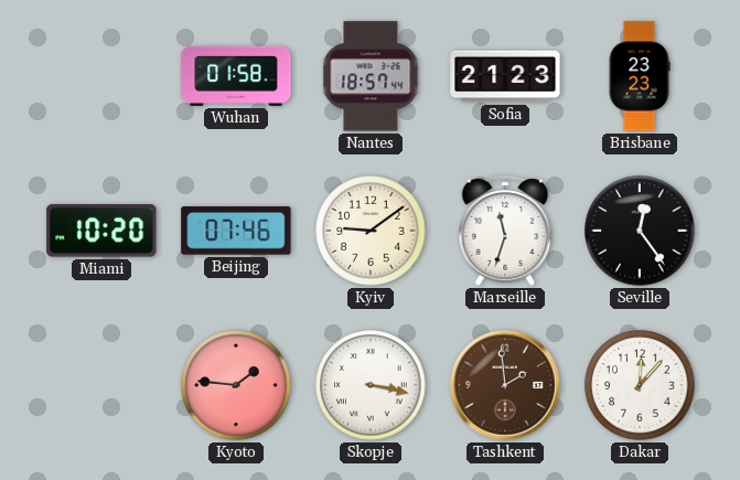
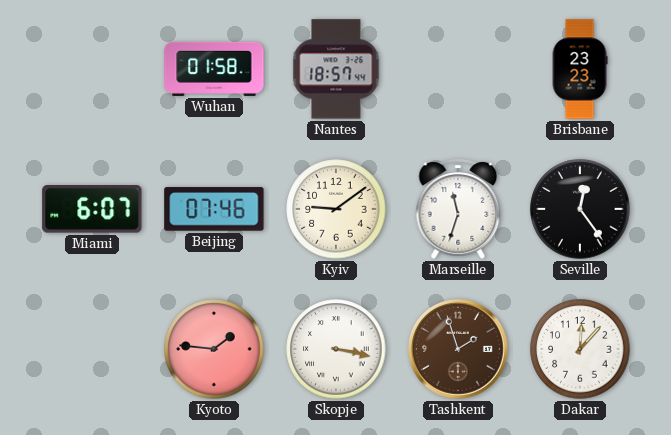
Sofia: 21:23 -> none
Miami: 10:20 -> 6:07
Tashkent: 1:59 -> 1:57
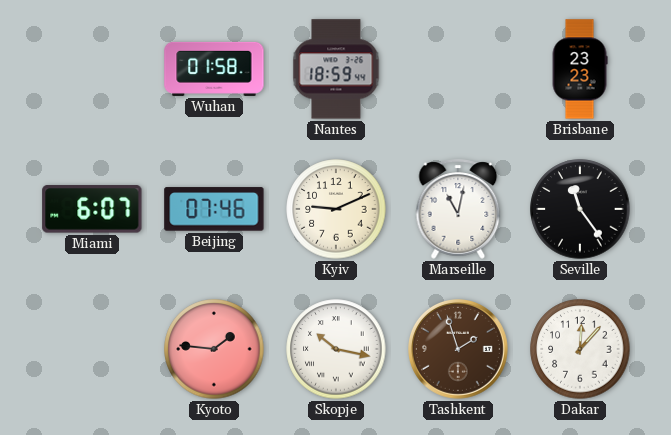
Nantes: 18:57 -> 18:59
Kyiv: 9:09 -> 9:11
Marseille: 11:33 -> 11:02
Seville: 12:24 -> 11:24
Skopje: 3:17 -> 10:17
